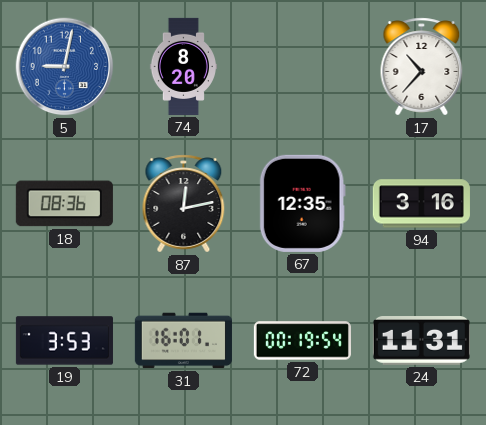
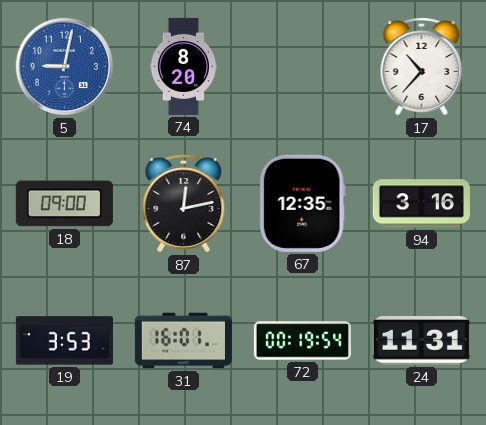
18: 08:36 -> 09:00
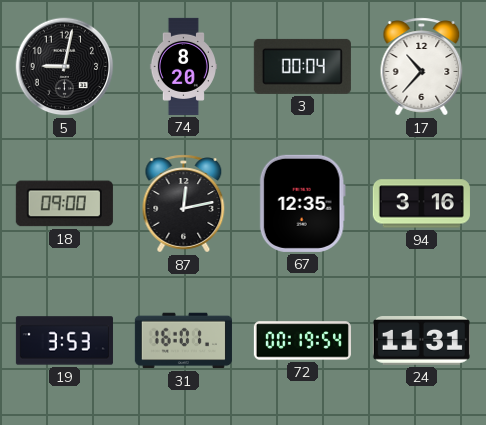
5 dial: blue -> black
3: none -> 00:04
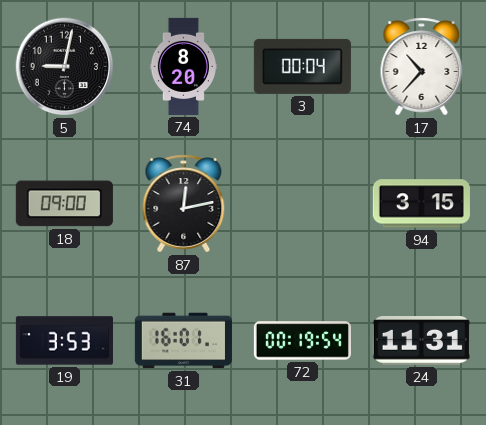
67: 12:35 -> none
94: 3:16 -> 3:15
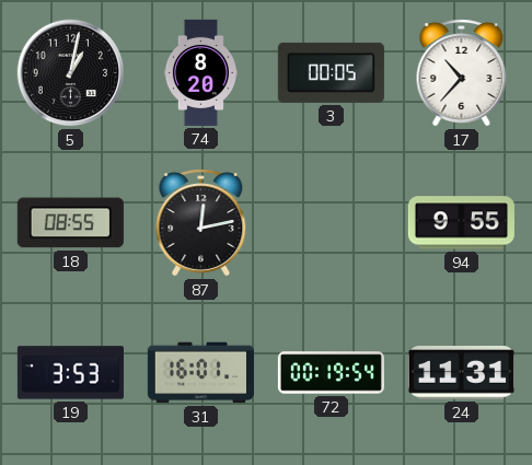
5: 9:02 -> 1:02
3: 00:04 -> 00:05
18: 09:00 -> 08:55
94: 3:15 -> 9:55
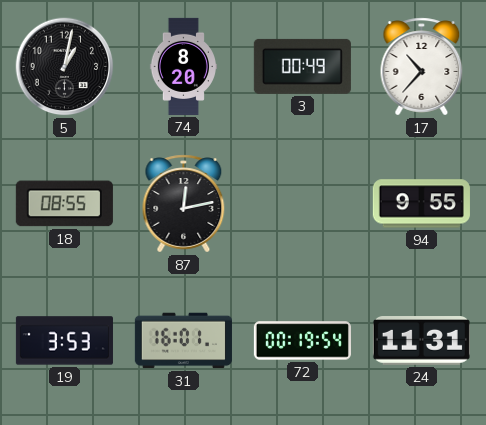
3: 00:05 -> 00:49
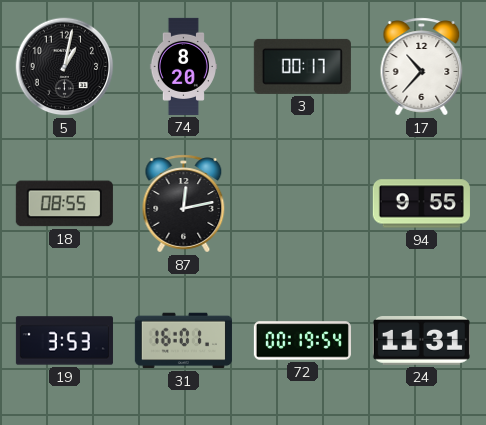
3: 00:49 -> 00:17
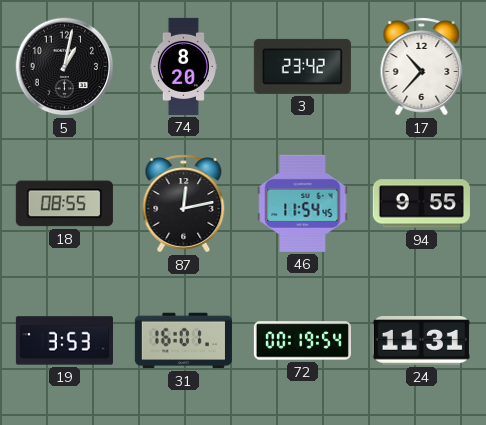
3: 00:17 -> 23:42
46: none -> 11:54
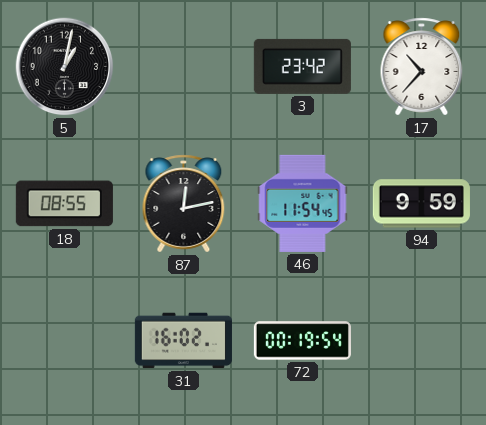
74: 8:20 -> none
94: 9:55 -> 9:59
19: 3:53 -> none
31: 16:01 -> 16:02
24: 11:31 -> none
